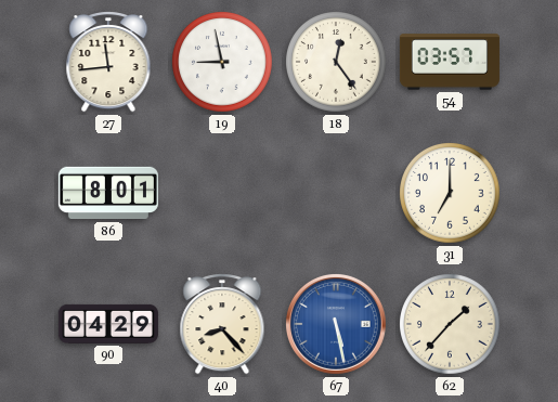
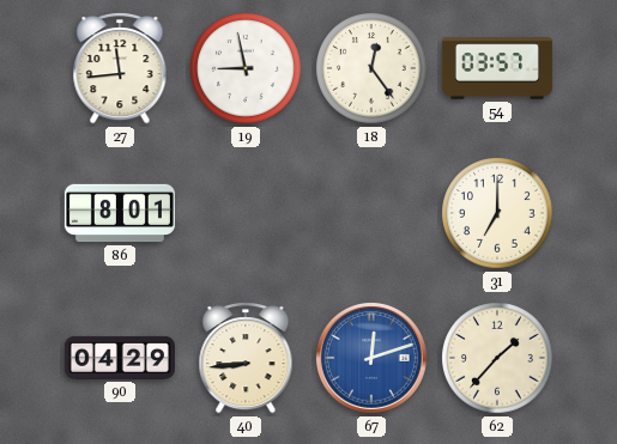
40: 8:23 -> 8:44
67: 5:28 -> 12:12
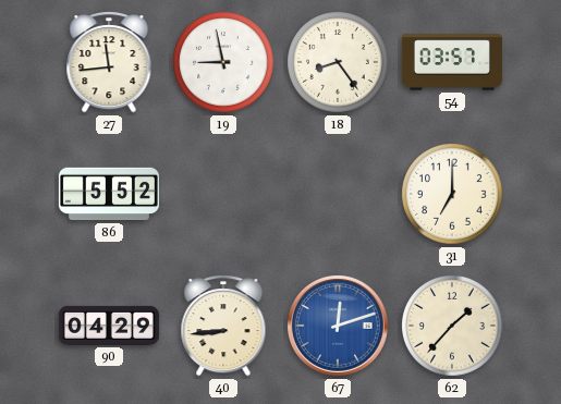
18: 12:24 -> 8:24
86: 8:01 -> 5:52
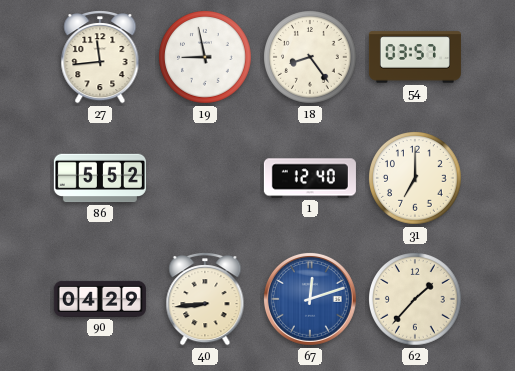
1: none -> 12:40
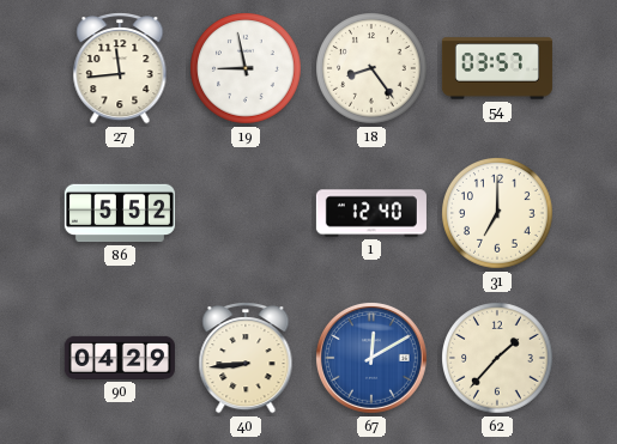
67: 12:12 -> 12:10
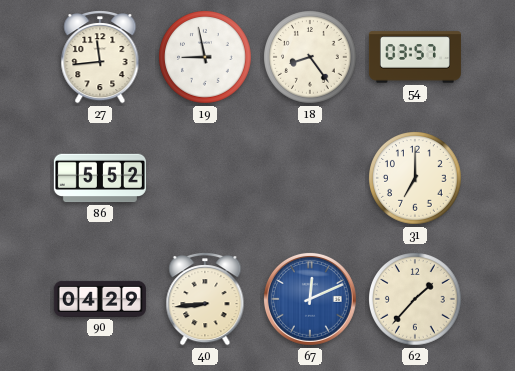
1: 12:40 -> none
67: 12:10 -> 12:11
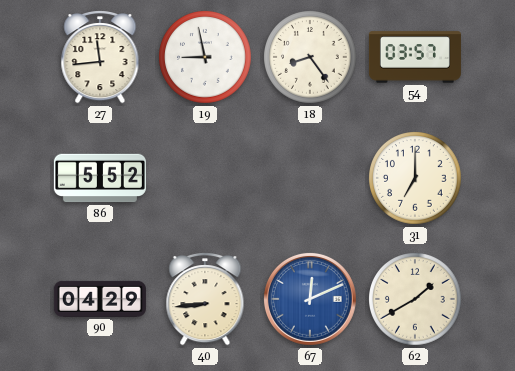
62: 1:37 -> 1:40
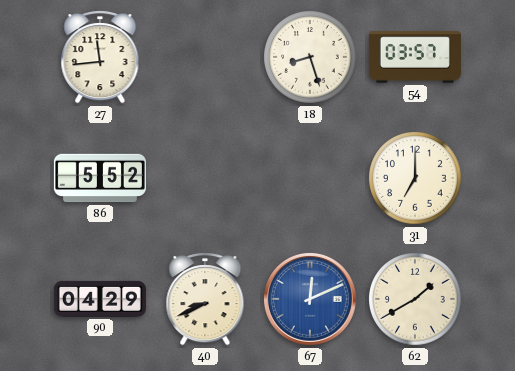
19: 8:58 -> none
18: 8:24 -> 8:27
40: 8:44 -> 8:41
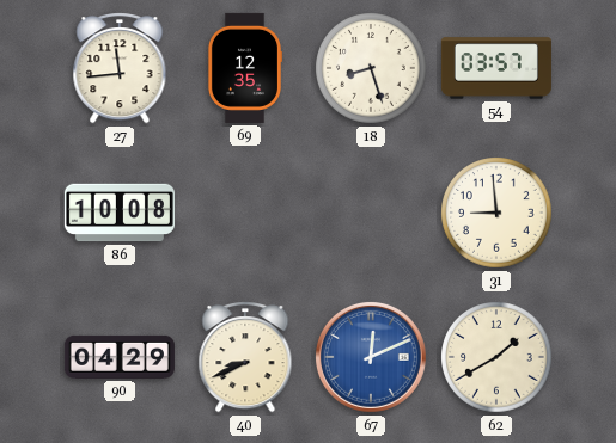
69: none -> 12:35
86: 5:52 -> 10:08
31: 7:00 -> 8:59
